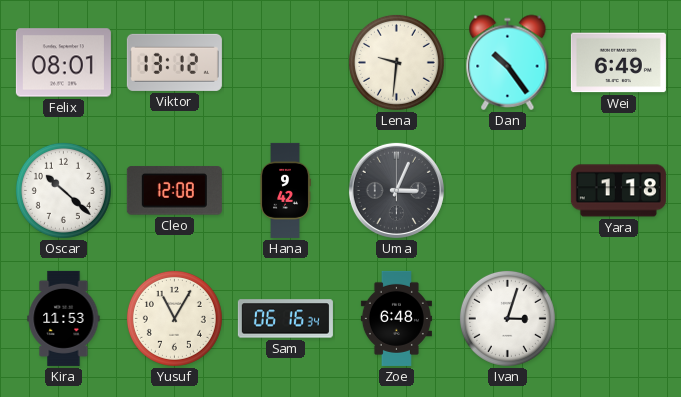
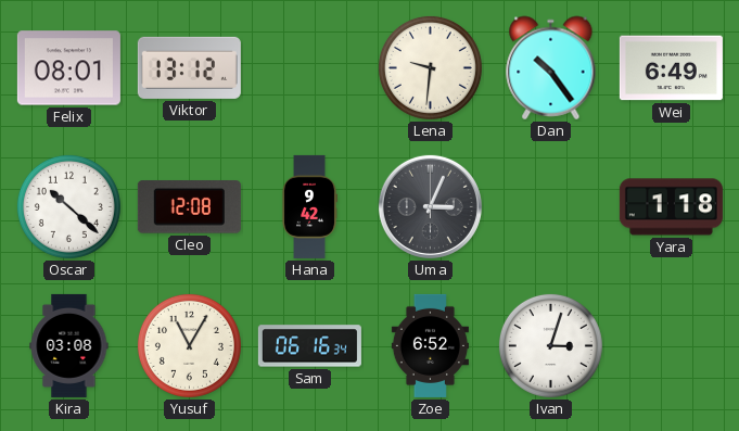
Kira: 11:53 -> 03:08
Zoe: 6:48 -> 6:52
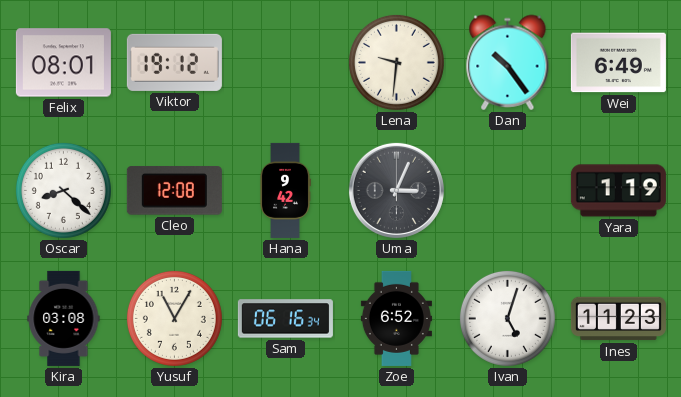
Viktor: 13:12 -> 19:12
Oscar: 10:22 -> 8:22
Yara: 1:18 -> 1:19
Ivan: 3:03 -> 5:03
Ines: none -> 11:23
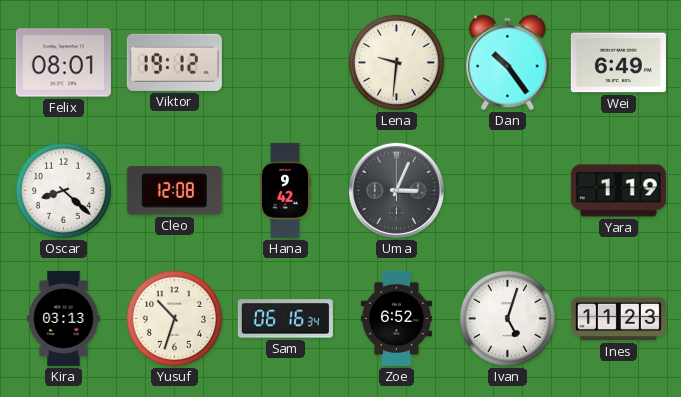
Kira: 03:08 -> 03:13
Yusuf: 11:05 -> 10:33
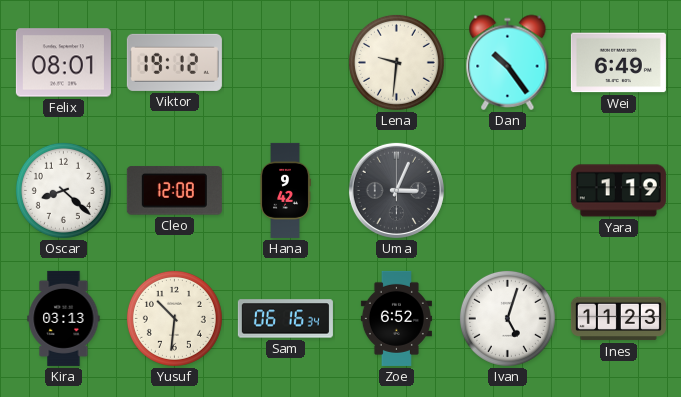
Yusuf: 10:33 -> 10:31
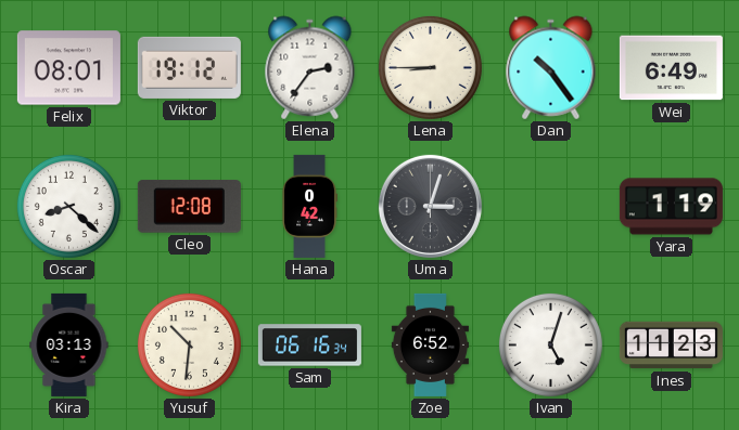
Elena: none -> 2:36
Lena: 9:31 -> 8:45
Hana: 9:42 -> 0:42
Uma: 3:04 -> 3:03
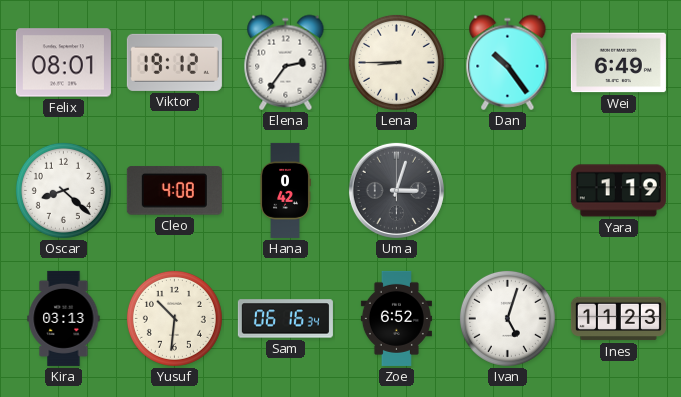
Cleo: 12:08 -> 4:08
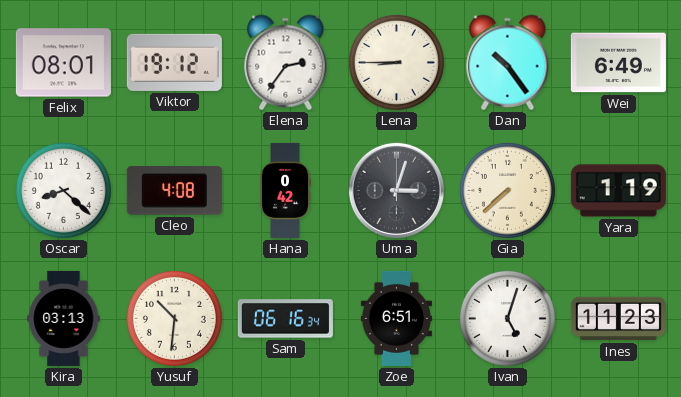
Gia: none -> 7:38
Zoe: 6:52 -> 6:51
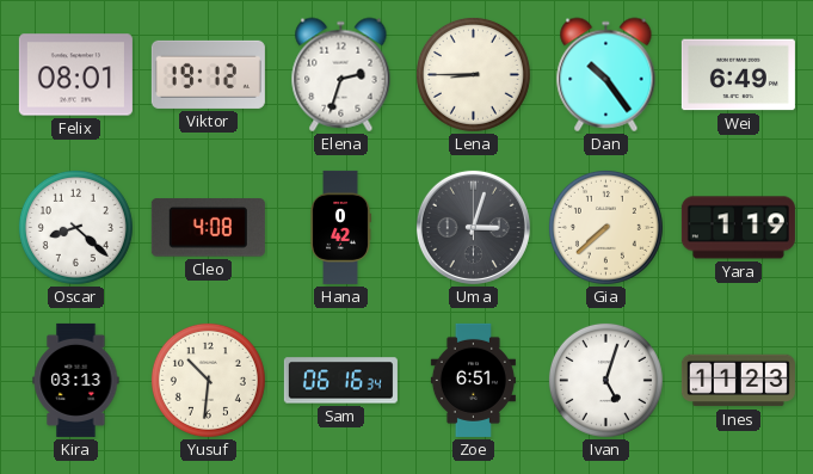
Elena: 2:36 -> 2:33
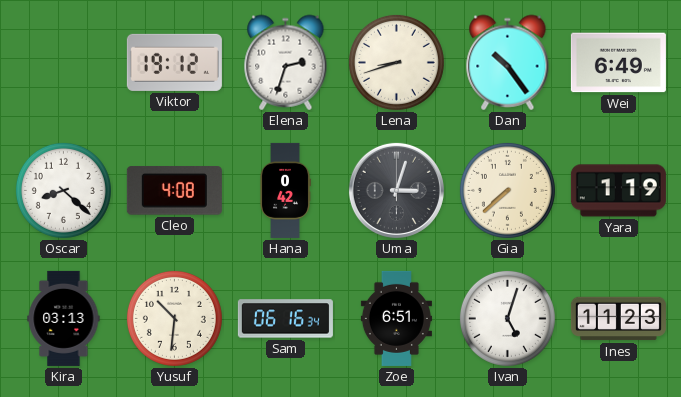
Felix: 08:01 -> none
Lena: 8:45 -> 8:42
